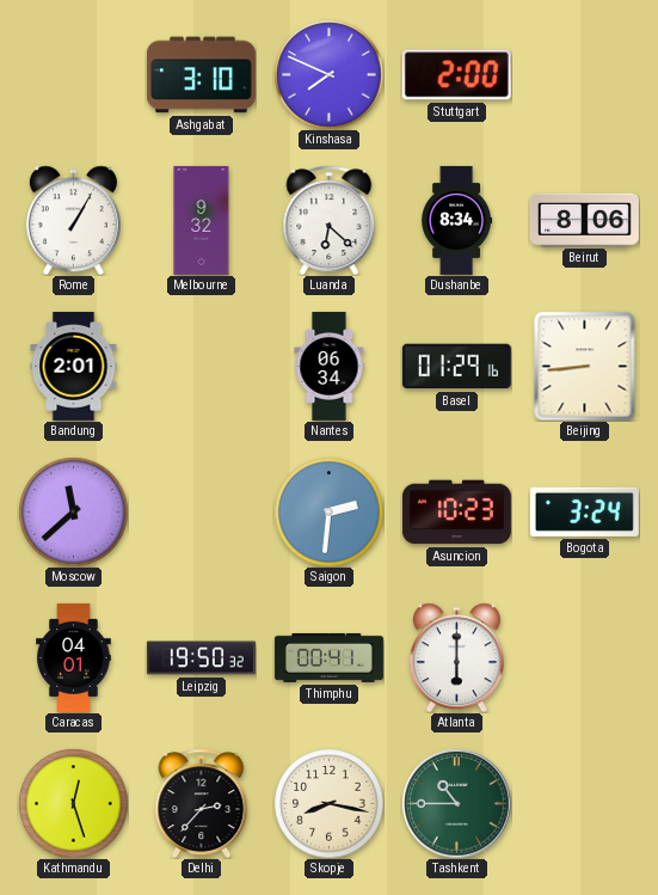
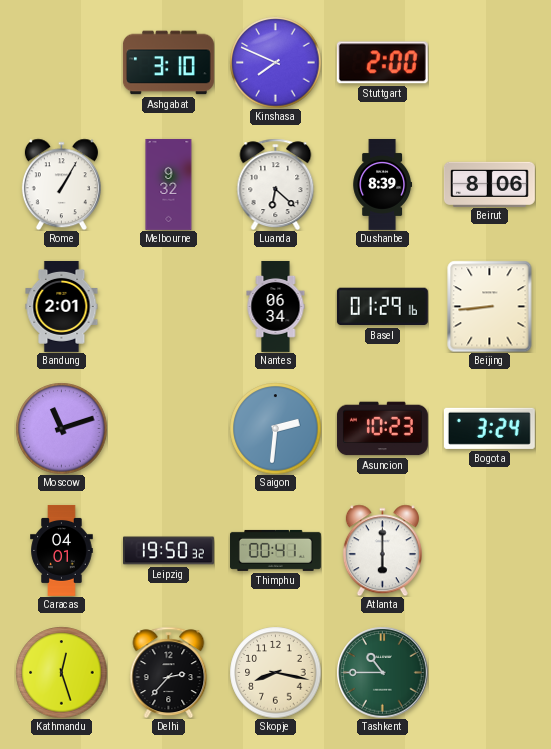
Dushanbe: 8:34 -> 8:39
Moscow: 11:38 -> 11:12
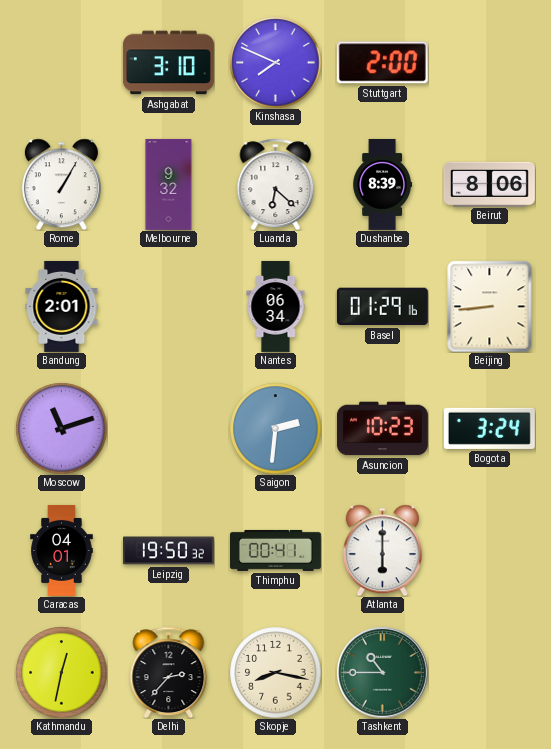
Kathmandu: 12:27 -> 12:32
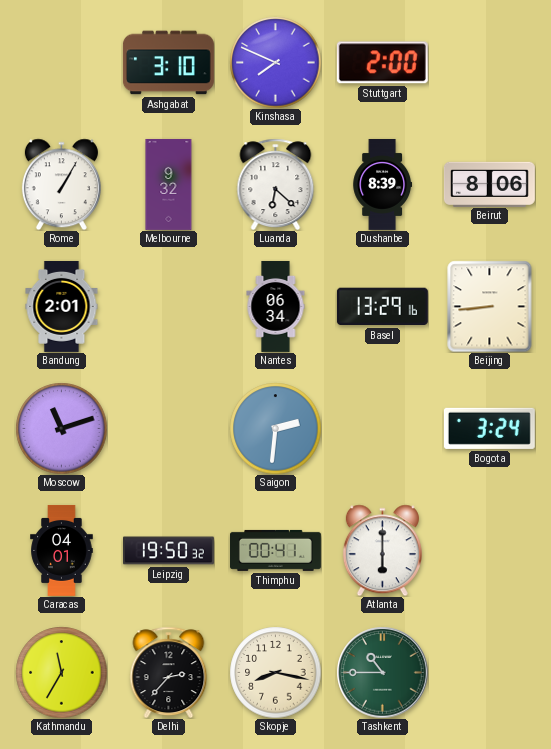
Basel: 01:29 -> 13:29
Asuncion: 10:23 -> none
Kathmandu: 12:32 -> 11:35
